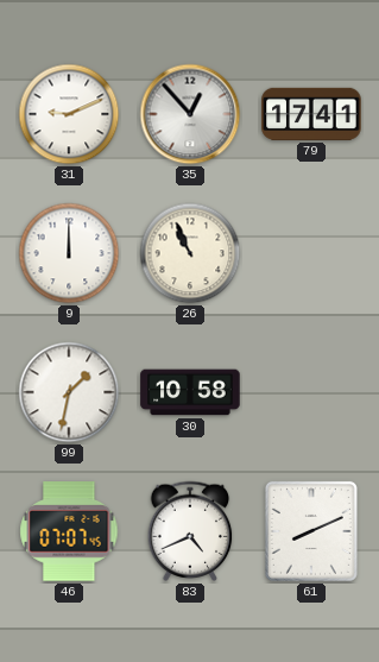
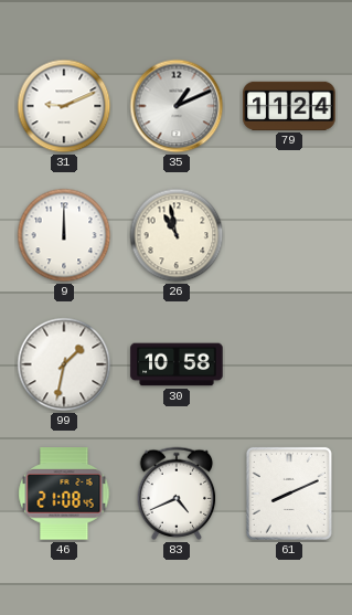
35: 12:53 -> 1:11
79: 17:41 -> 11:24
26: 10:56 -> 10:58
46: 07:07 -> 21:08
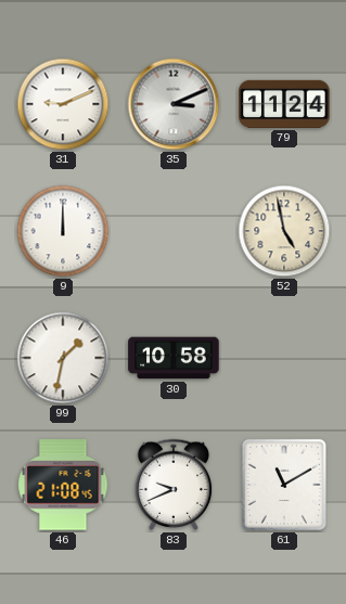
35: 1:11 -> 3:11
26: 10:58 -> none
52: none -> 4:58
83: 4:41 -> 9:41
61: 8:11 -> 11:10
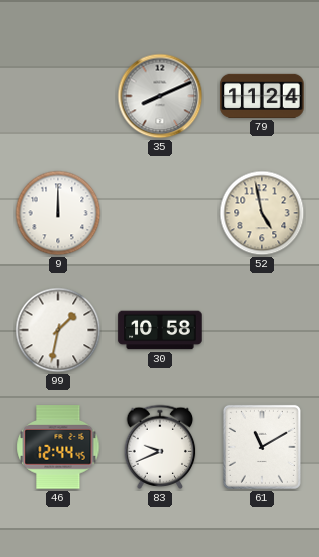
31: 9:11 -> none
35: 3:11 -> 8:11
46: 21:08 -> 12:44
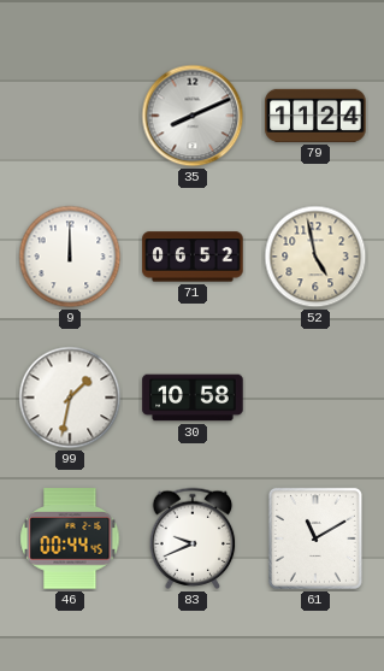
71: none -> 06:52
46: 12:44 -> 00:44
